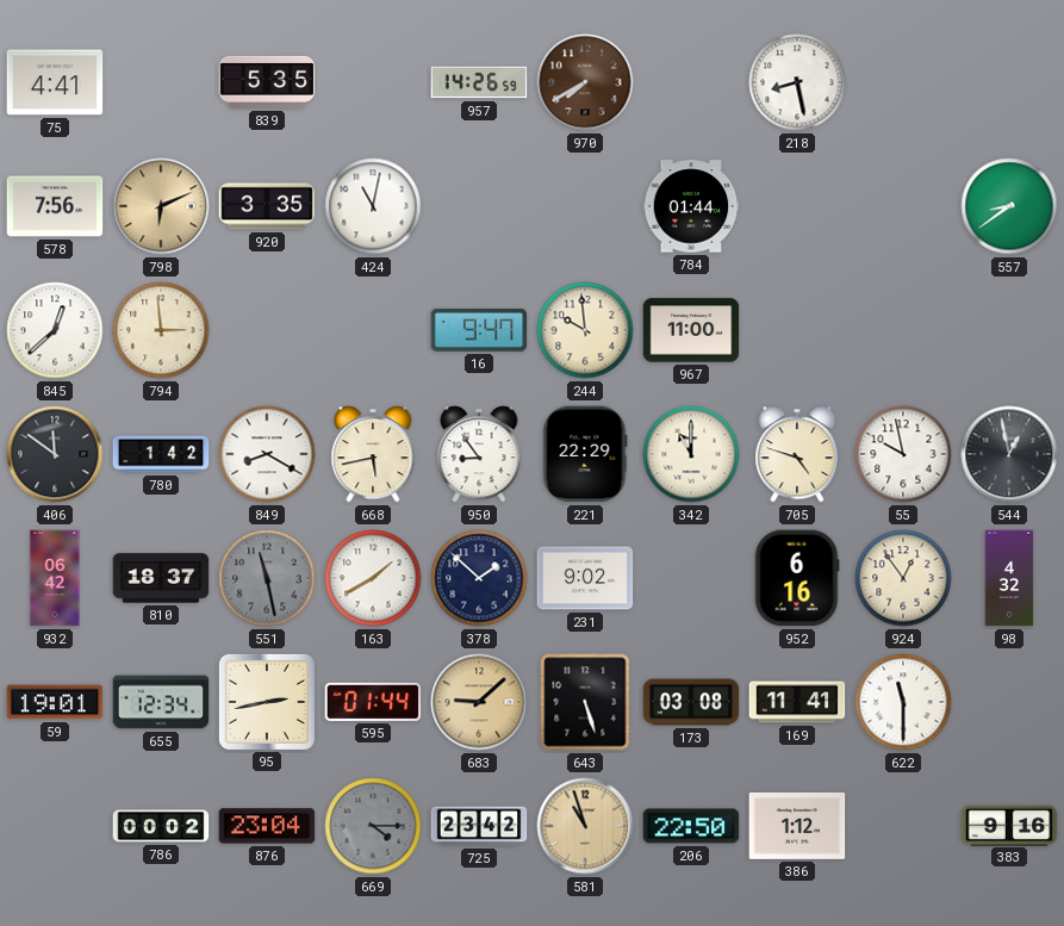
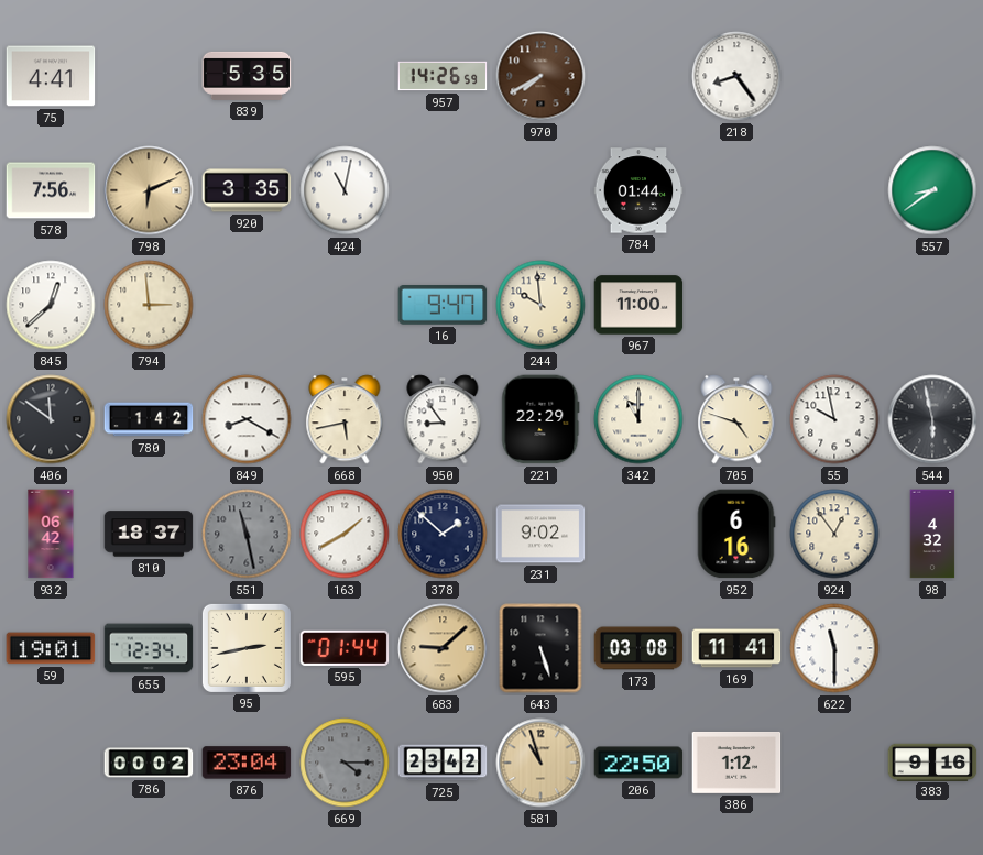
218: 8:28 -> 8:24
544: 12:58 -> 5:58
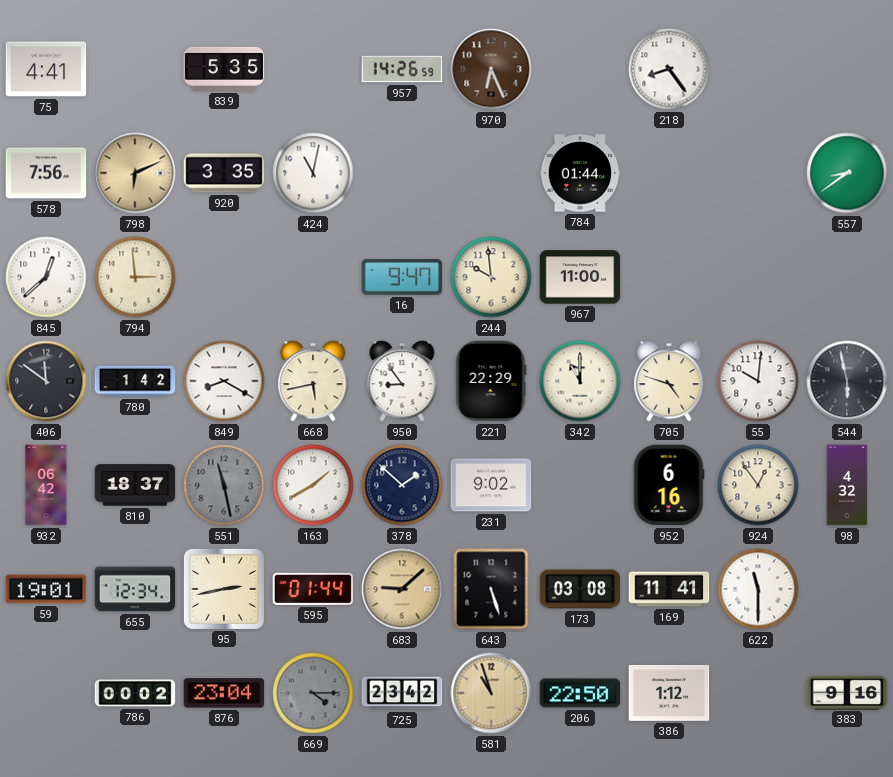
970: 7:40 -> 6:26
55: 9:58 -> 10:01
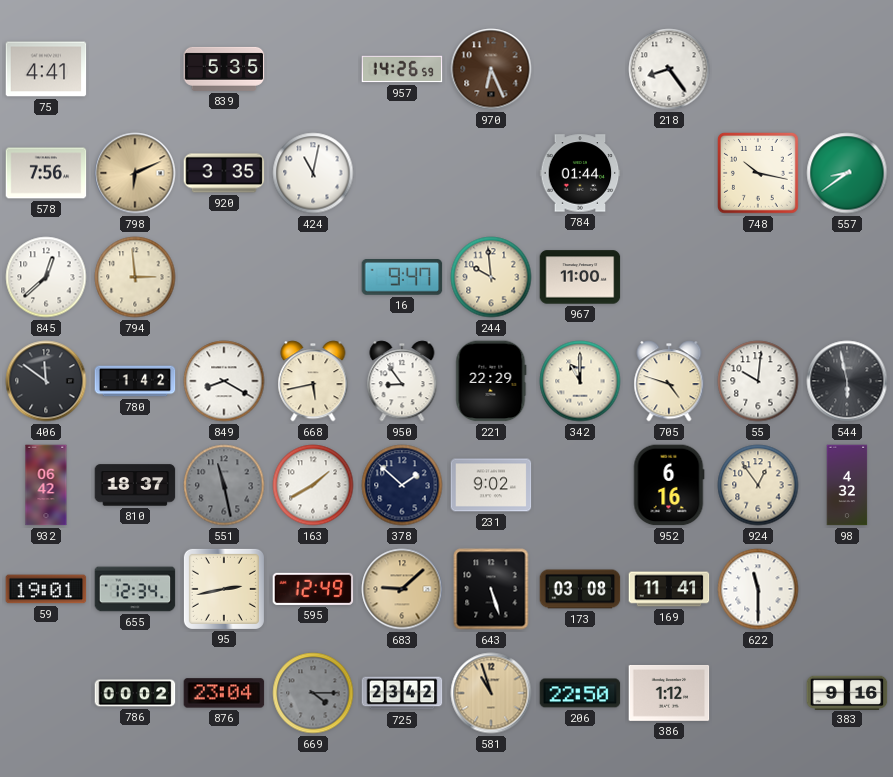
748: none -> 10:17
595: 01:44 -> 12:49
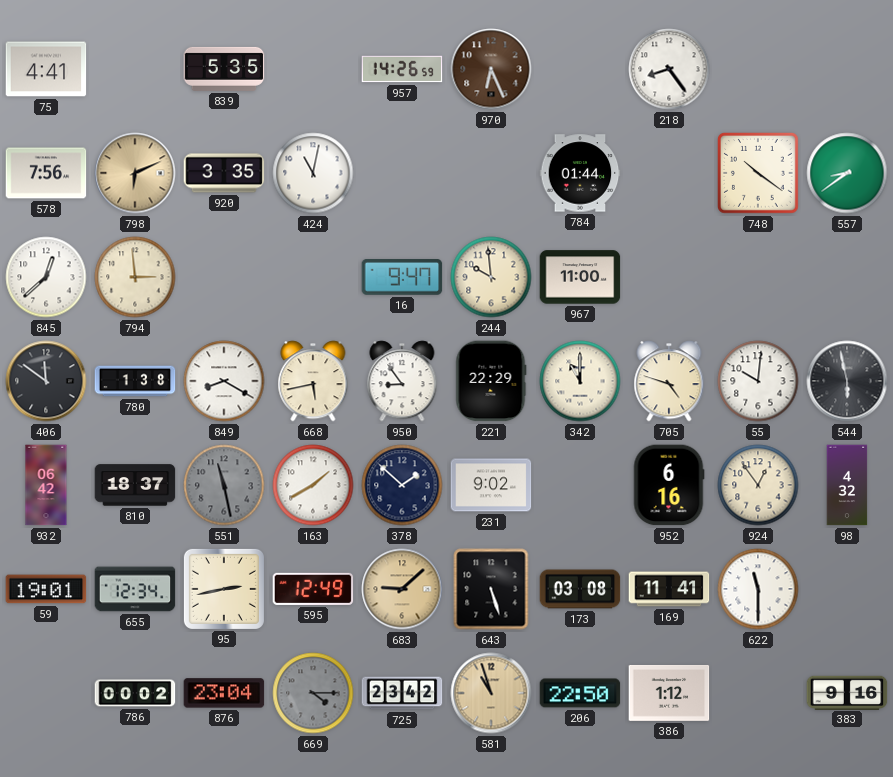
748: 10:17 -> 10:21
780: 1:42 -> 1:38
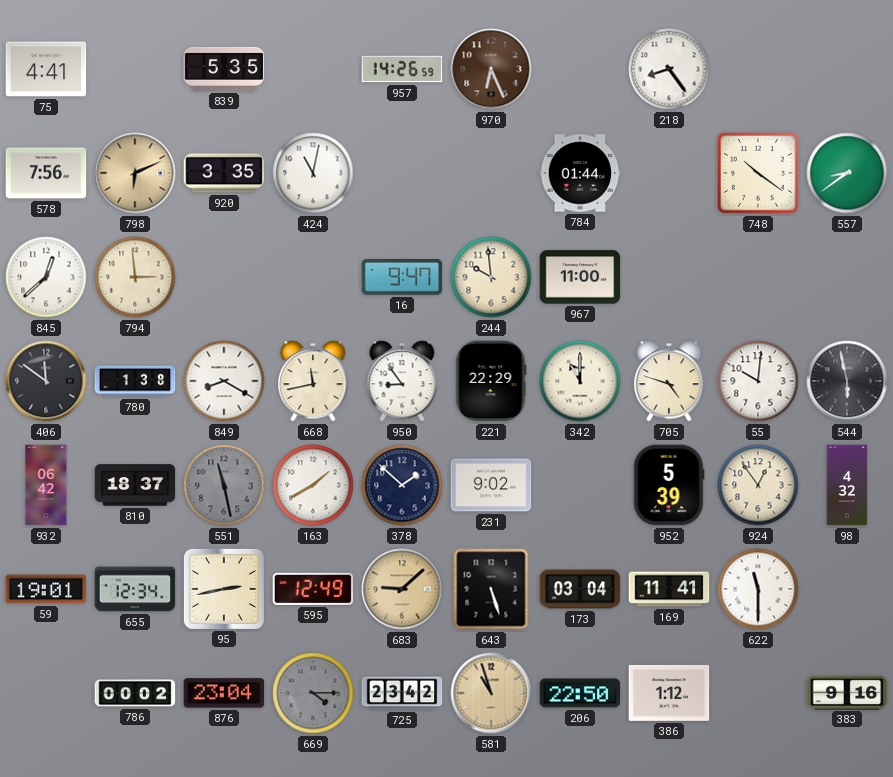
668: 5:43 -> 11:43
952: 6:16 -> 5:39
173: 03:08 -> 03:04
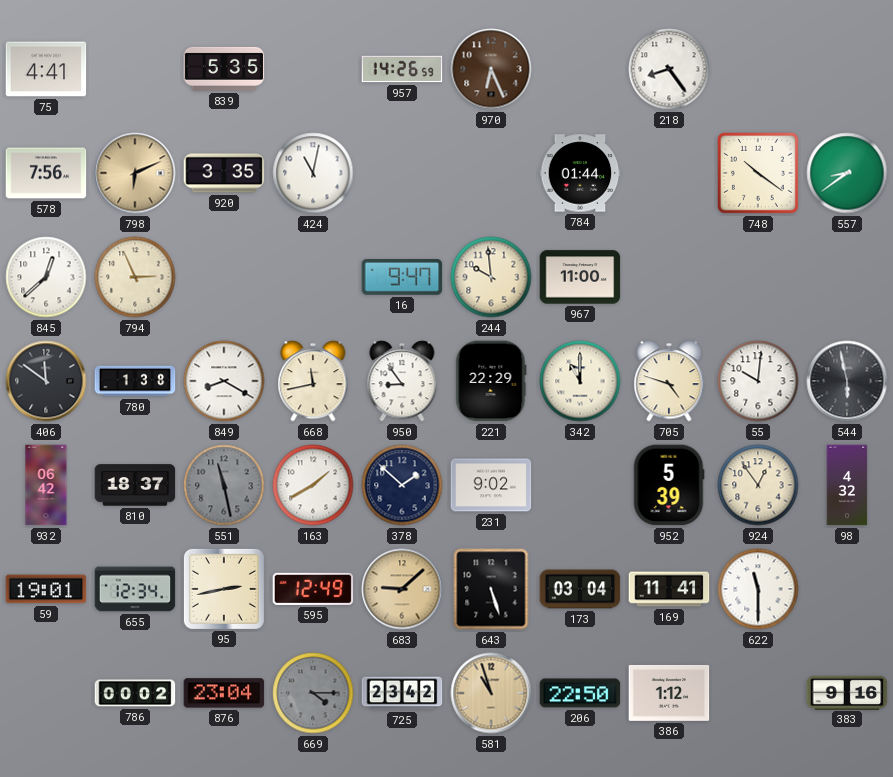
794: 2:59 -> 2:56
